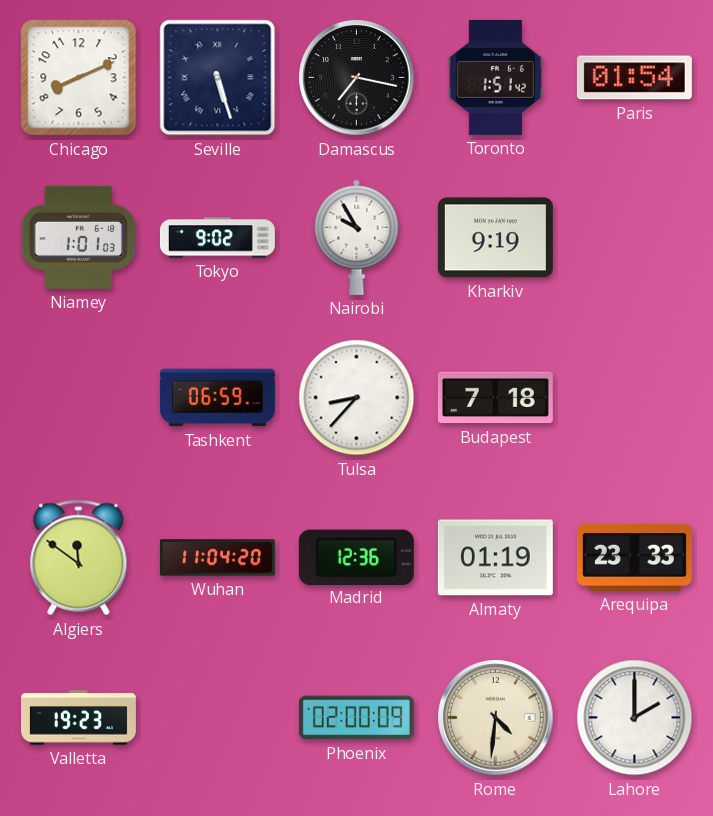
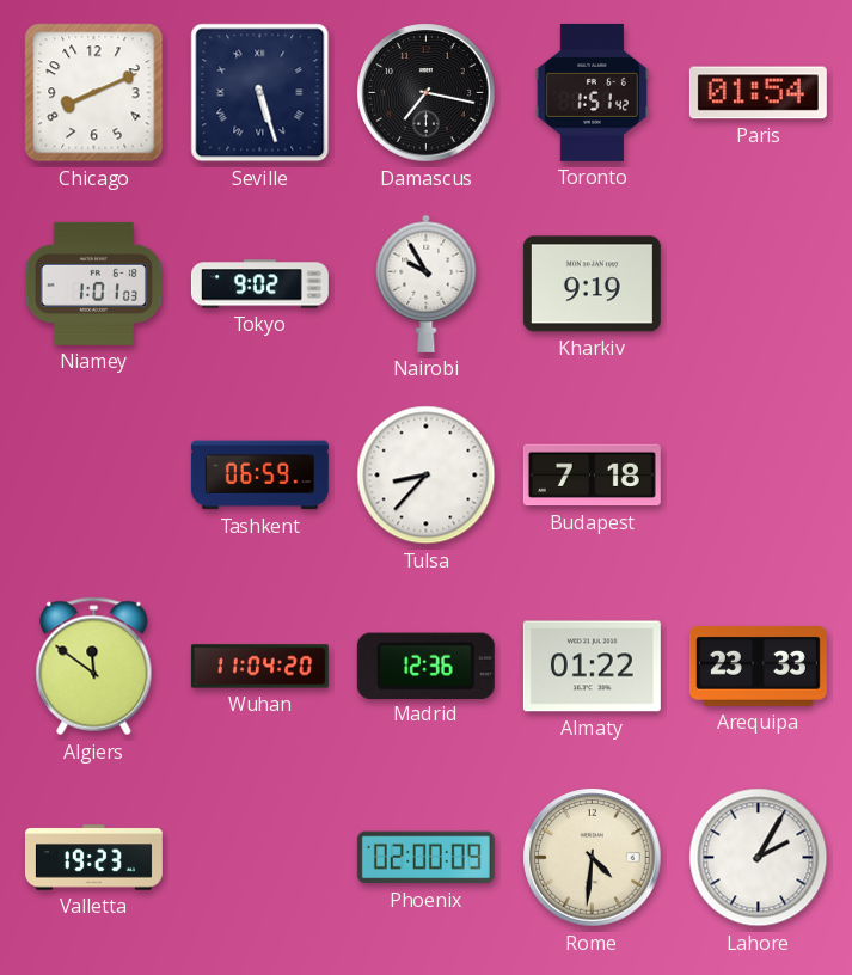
Almaty: 01:19 -> 01:22
Lahore: 2:00 -> 2:05
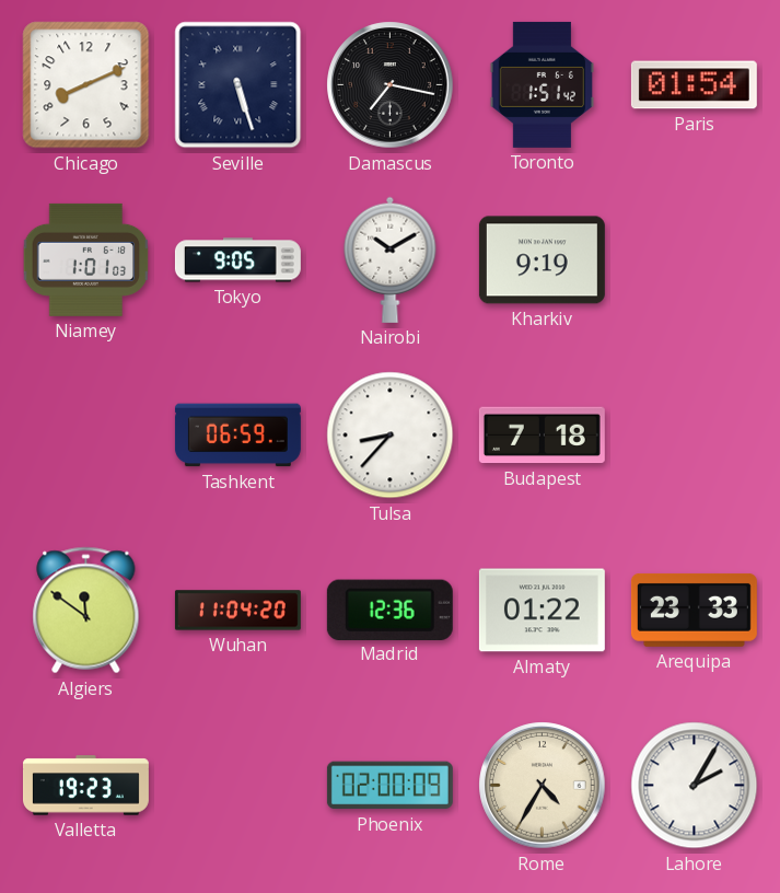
Tokyo: 9:02 -> 9:05
Nairobi: 9:55 -> 10:10
Rome: 4:31 -> 4:35
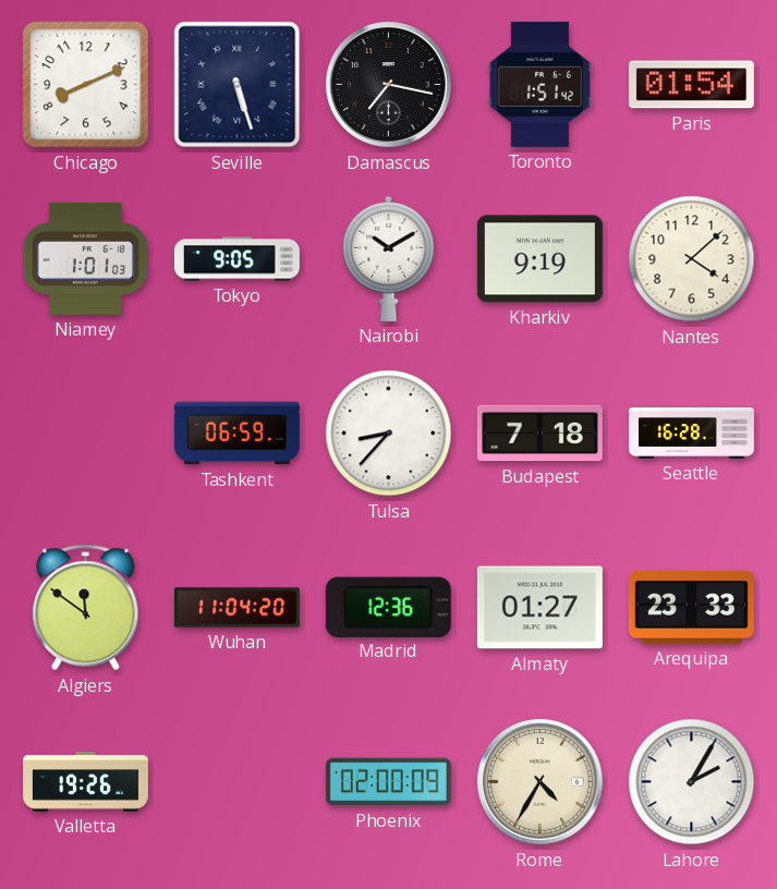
Nantes: none -> 4:08
Seattle: none -> 16:28
Almaty: 01:22 -> 01:27
Valletta: 19:23 -> 19:26
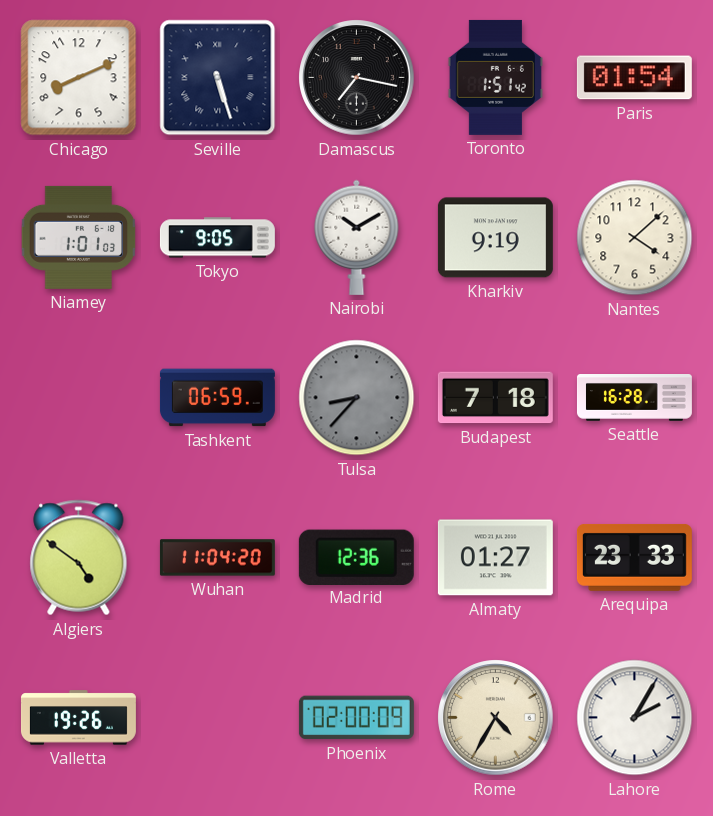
Tulsa dial: white -> grey
Algiers: 11:51 -> 4:51
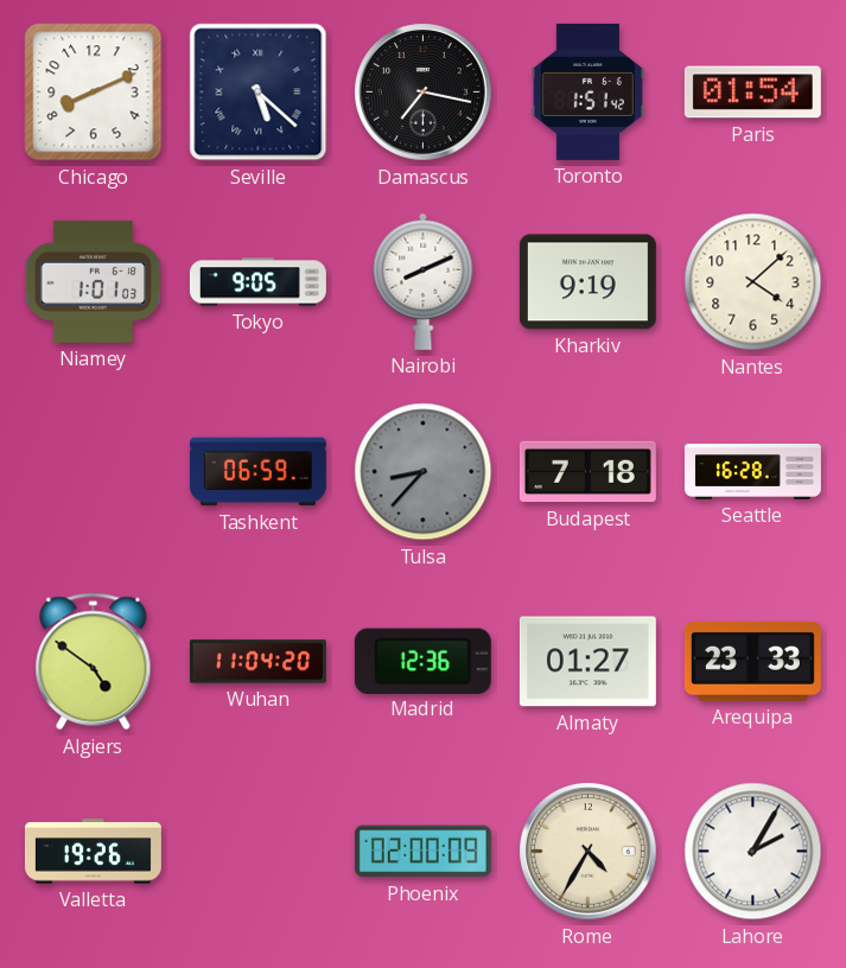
Seville: 5:27 -> 5:22
Nairobi: 10:10 -> 8:11
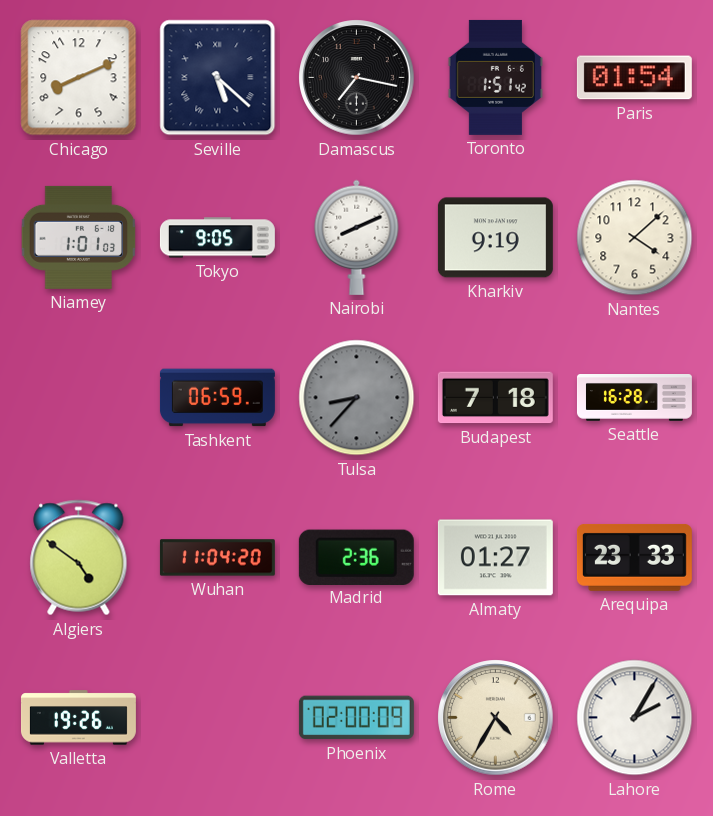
Madrid: 12:36 -> 2:36
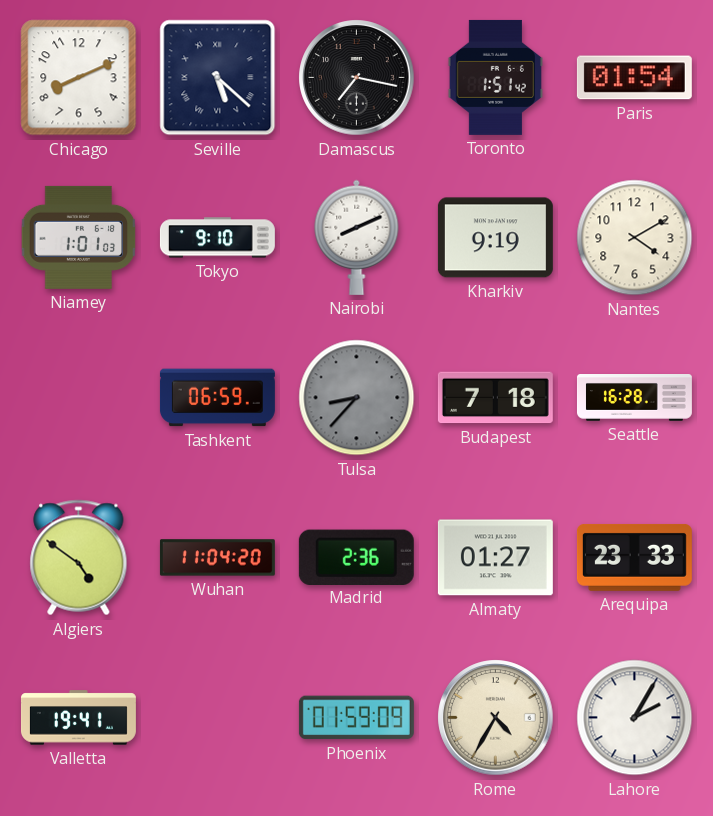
Tokyo: 9:05 -> 9:10
Nantes: 4:08 -> 4:10
Valletta: 19:26 -> 19:41
Phoenix: 02:00 -> 01:59
